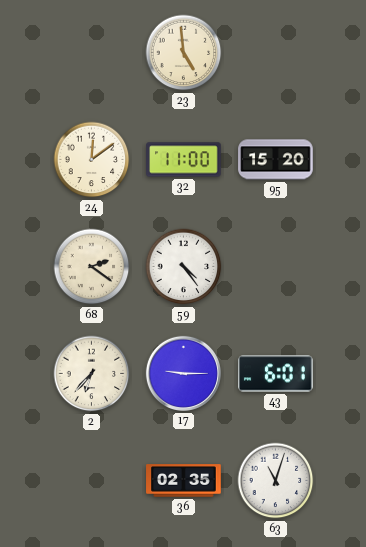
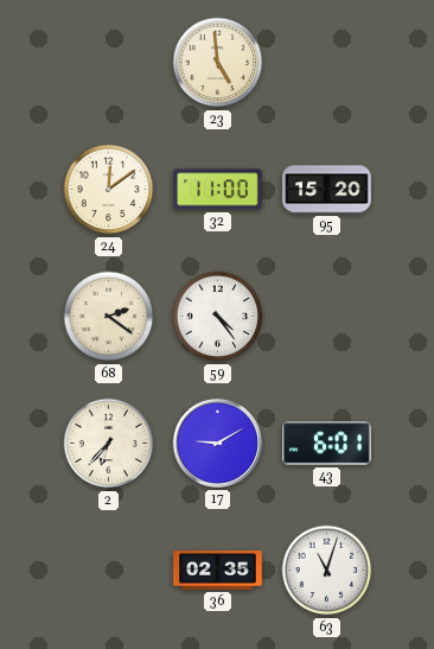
17: 9:15 -> 9:10
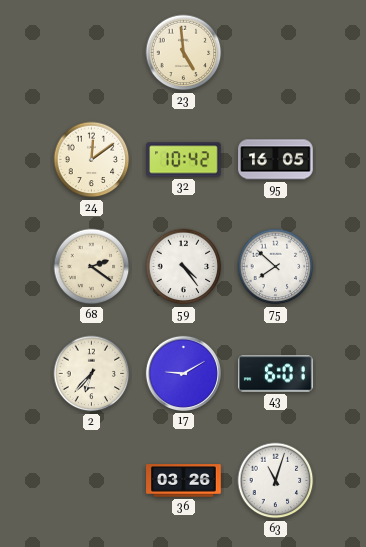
32: 11:00 -> 10:42
95: 15:20 -> 16:05
75: none -> 7:52
36: 02:35 -> 03:26
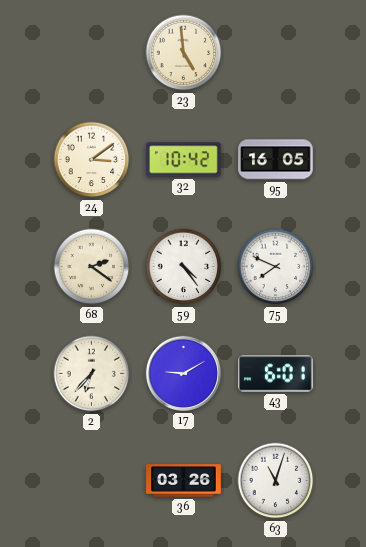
24: 12:09 -> 3:09
75: 7:52 -> 7:49
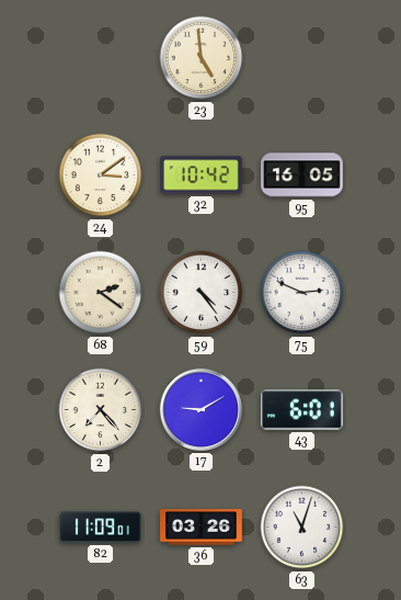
75: 7:49 -> 2:49
2: 6:37 -> 7:23
82: none -> 11:09
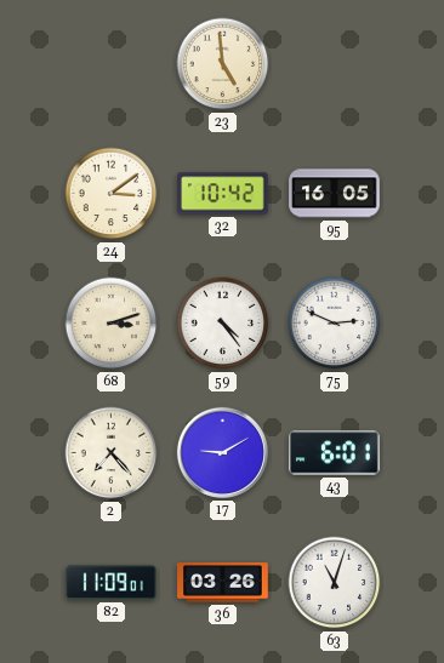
68: 2:21 -> 3:12
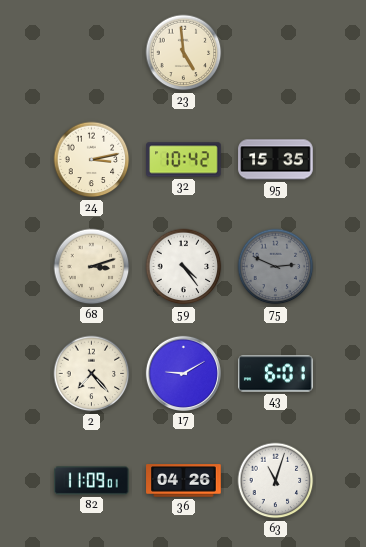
24: 3:09 -> 3:13
95: 16:05 -> 15:35
75 dial: white -> grey
36: 03:26 -> 04:26
